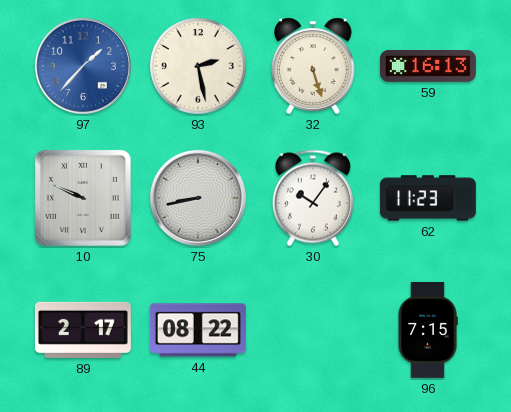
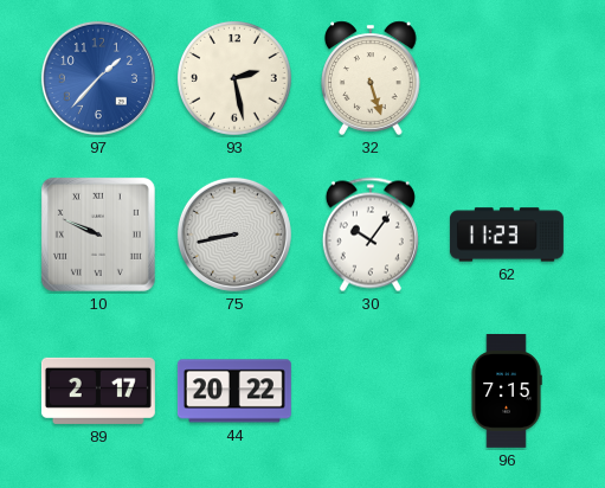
59: 16:13 -> none
44: 08:22 -> 20:22
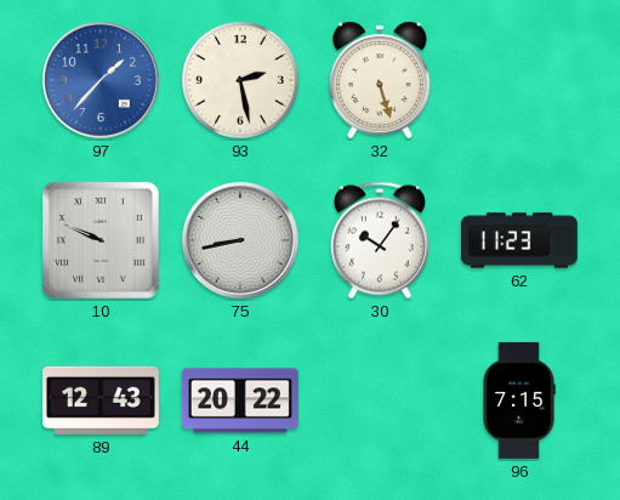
89: 2:17 -> 12:43
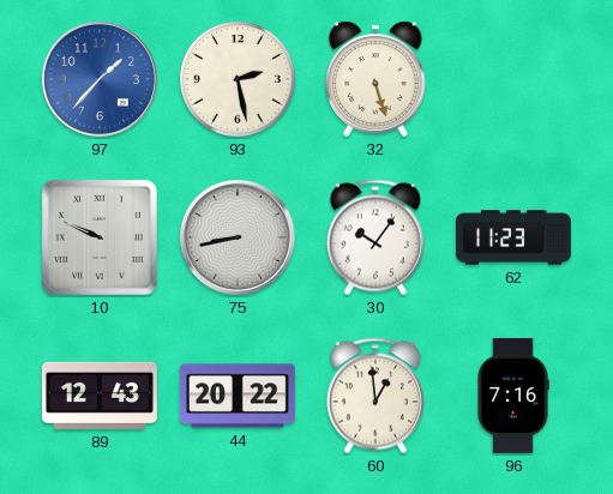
60: none -> 12:59
96: 7:15 -> 7:16
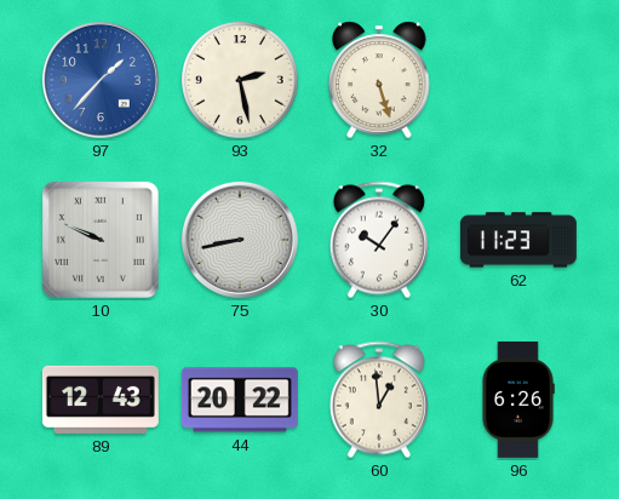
96: 7:16 -> 6:26
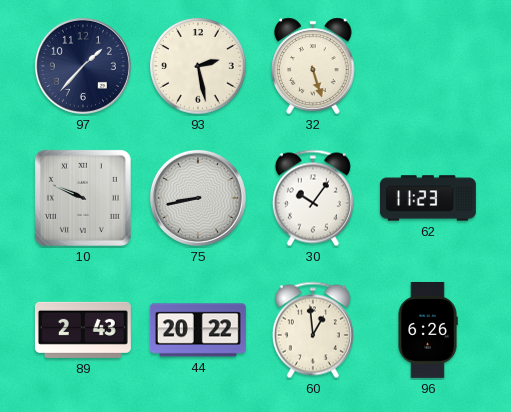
97 dial: blue -> navy
89: 12:43 -> 2:43
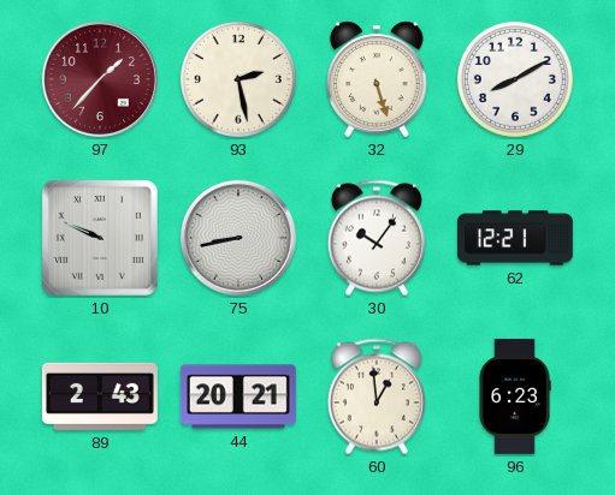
97 dial: navy -> burgundy
29: none -> 8:10
62: 11:23 -> 12:21
44: 20:22 -> 20:21
96: 6:26 -> 6:23
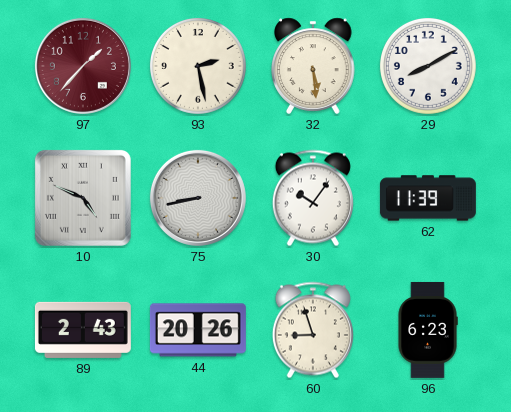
32: 5:27 -> 5:29
10: 9:49 -> 4:49
62: 12:21 -> 11:39
44: 20:21 -> 20:26
60: 12:59 -> 8:57
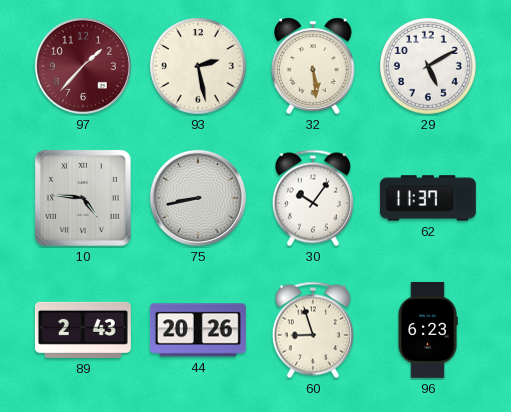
29: 8:10 -> 5:10
10: 4:49 -> 4:46
62: 11:39 -> 11:37
